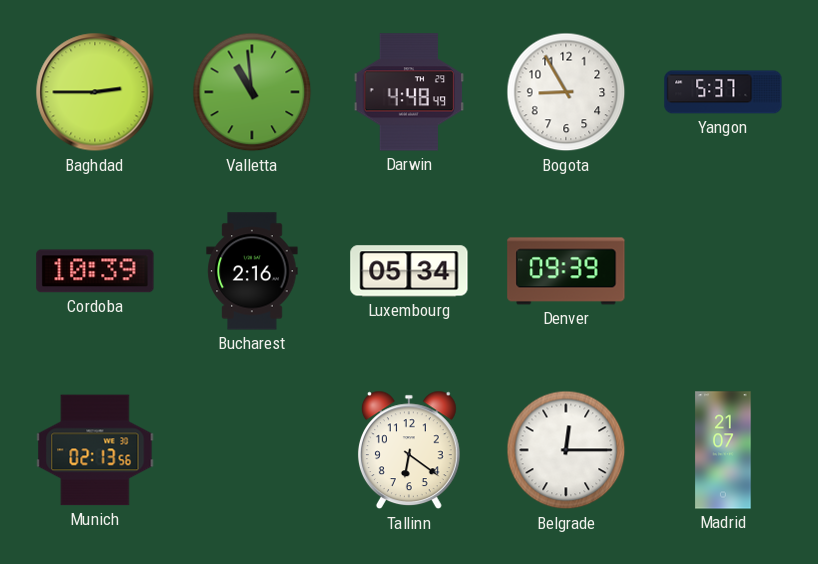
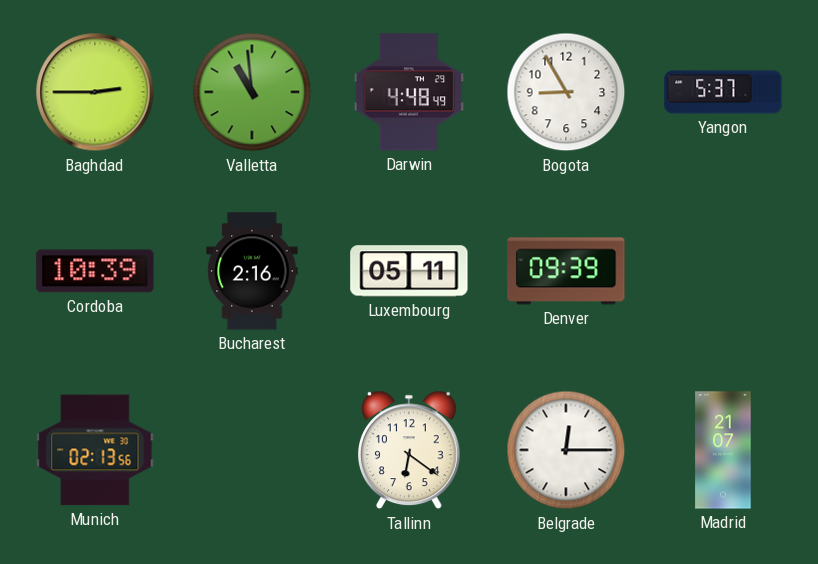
Luxembourg: 05:34 -> 05:11
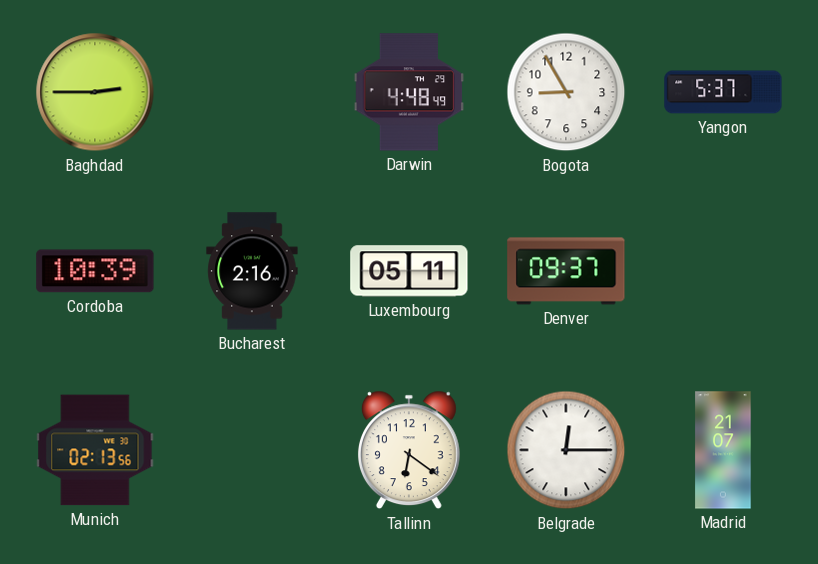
Valletta: 10:59 -> none
Denver: 09:39 -> 09:37
